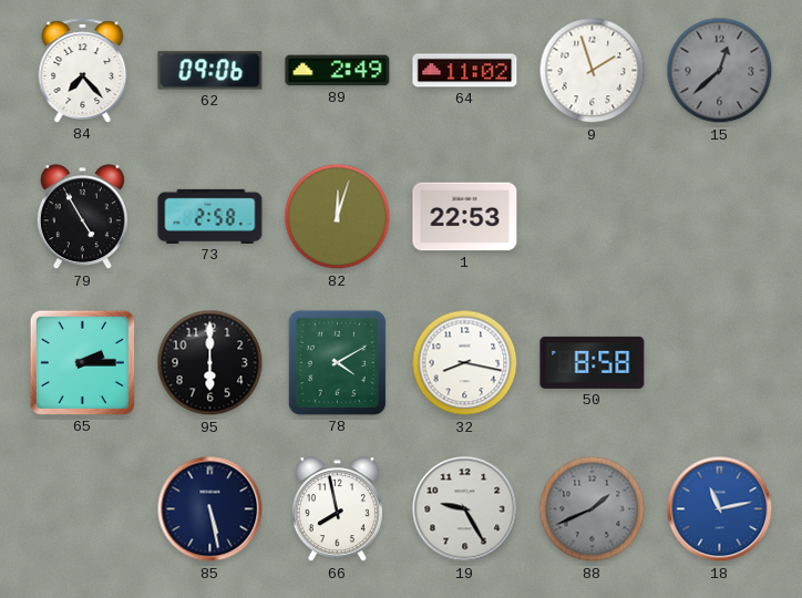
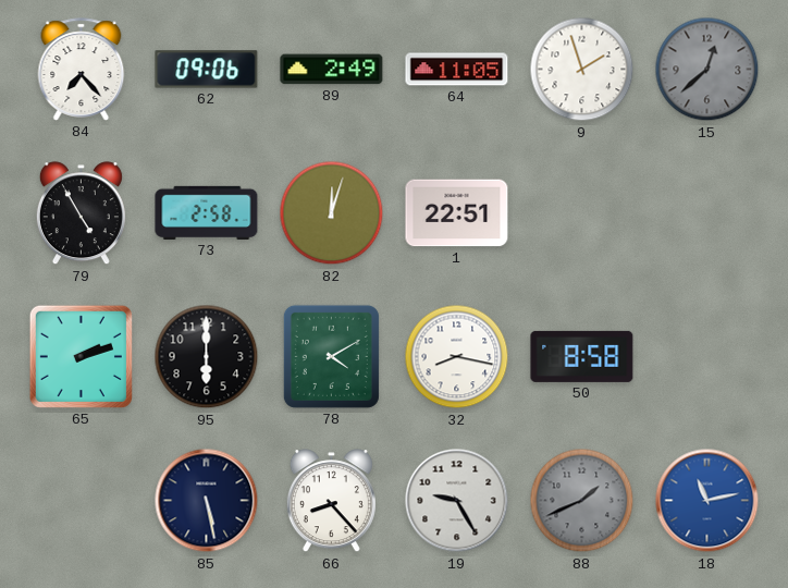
64: 11:02 -> 11:05
1: 22:53 -> 22:51
65: 2:15 -> 2:12
66: 7:58 -> 8:23
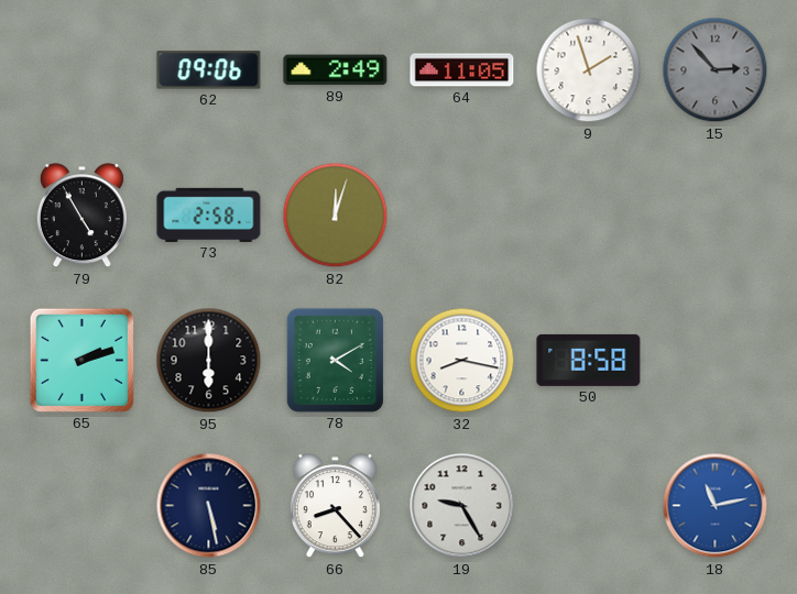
84: 7:23 -> none
15: 12:38 -> 2:53
1: 22:51 -> none
88: 1:41 -> none
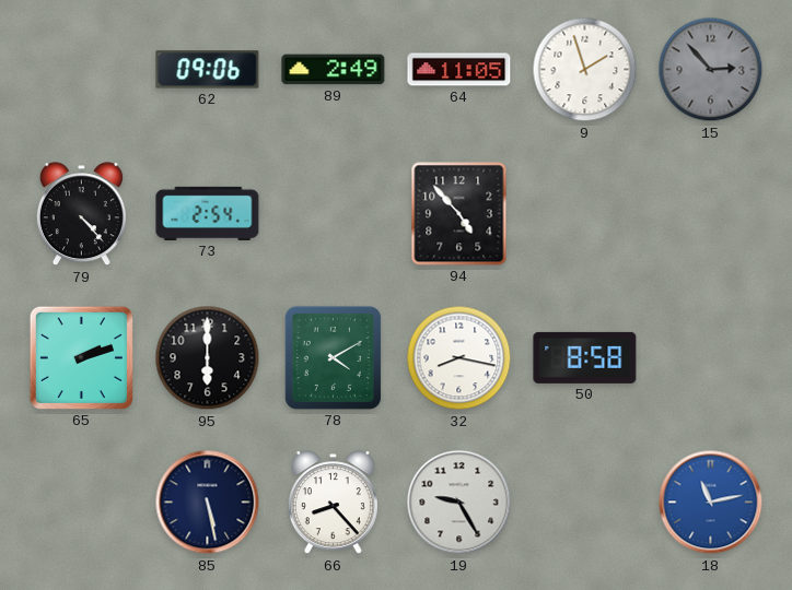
79: 4:55 -> 4:23
73: 2:58 -> 2:54
82: 12:03 -> none
94: none -> 4:53
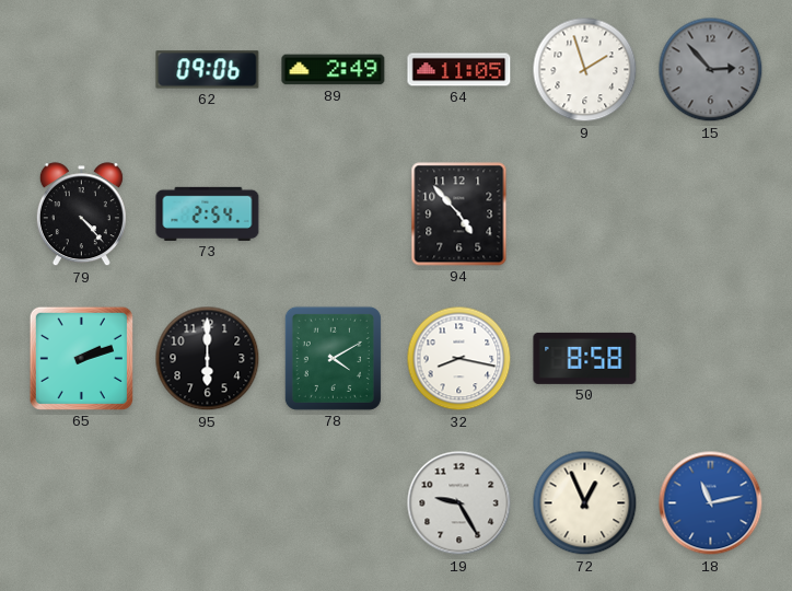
85: 5:28 -> none
66: 8:23 -> none
72: none -> 12:56
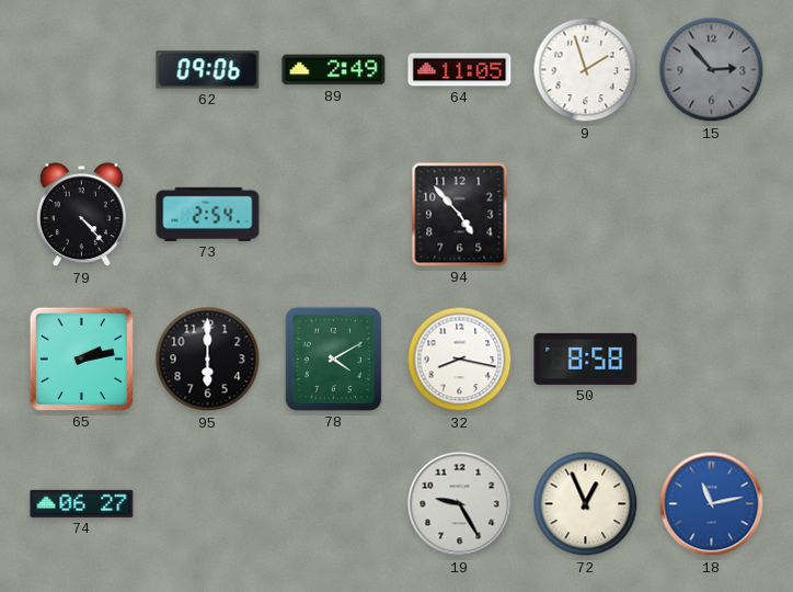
65: 2:12 -> 2:13
74: none -> 06:27
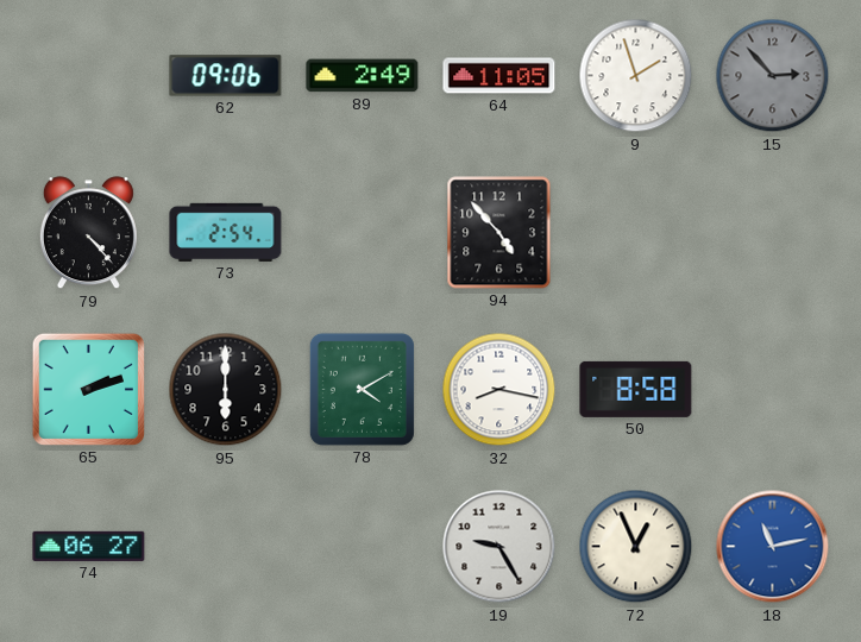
65: 2:13 -> 2:12
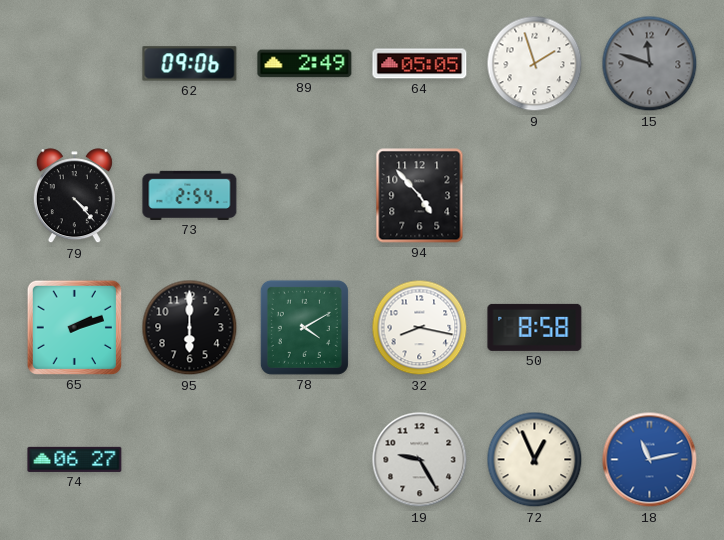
64: 11:05 -> 05:05
15: 2:53 -> 11:48
